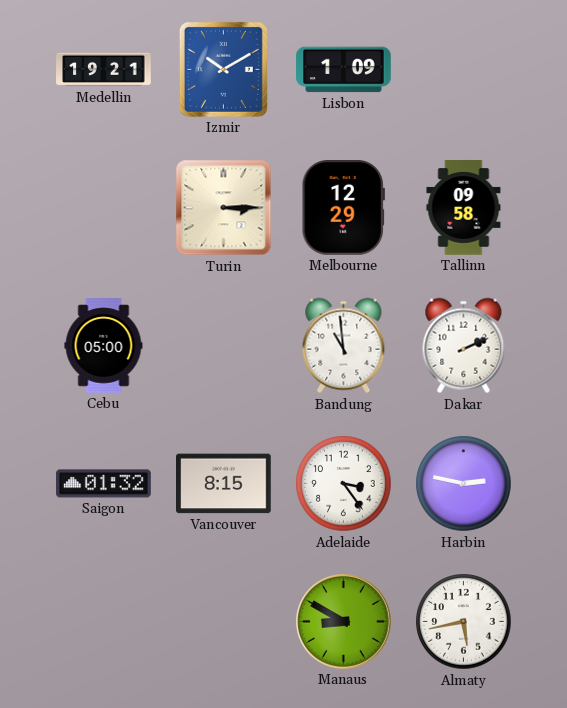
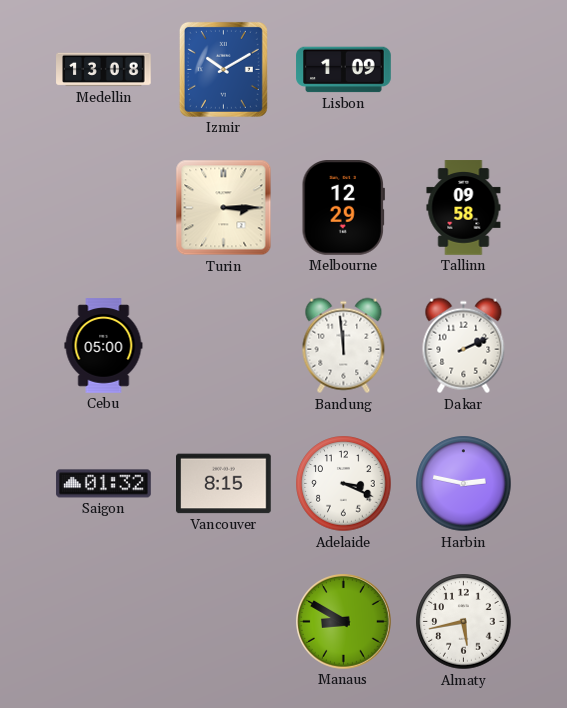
Medellin: 19:21 -> 13:08
Bandung: 10:59 -> 11:59
Adelaide: 3:24 -> 3:19
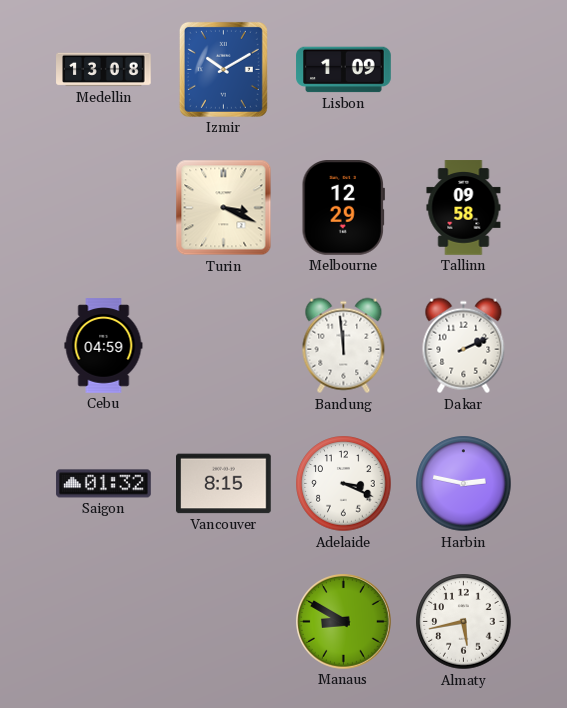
Turin: 3:15 -> 3:19
Cebu: 05:00 -> 04:59
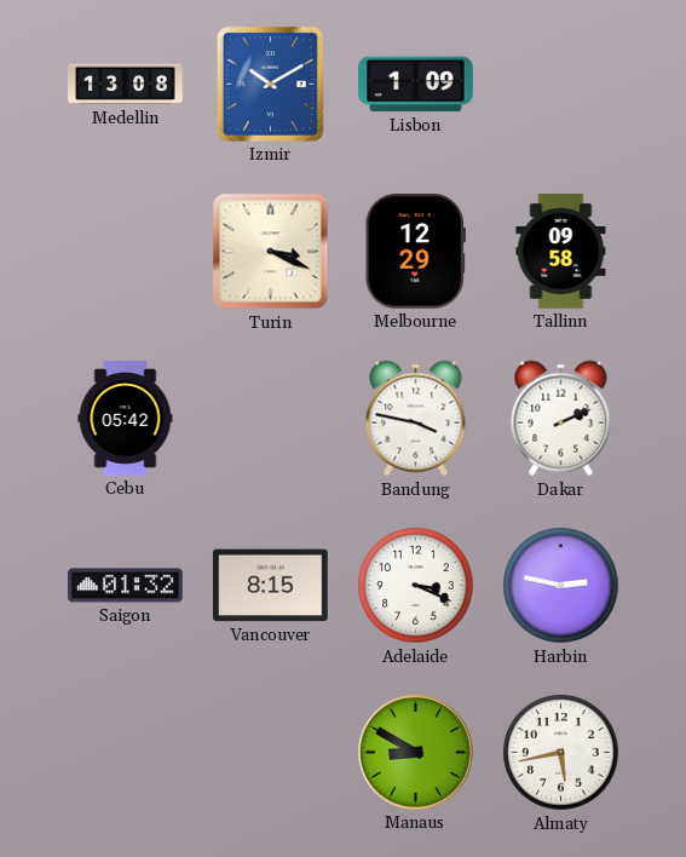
Cebu: 04:59 -> 05:42
Bandung: 11:59 -> 3:47
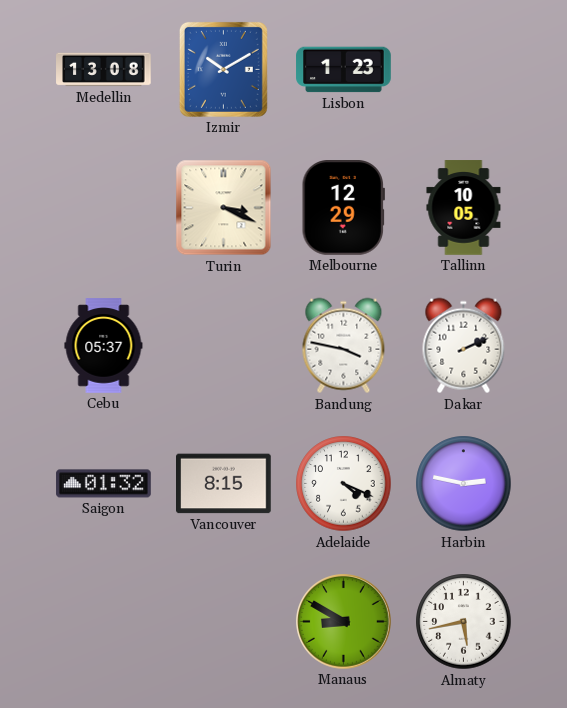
Lisbon: 1:09 -> 1:23
Tallinn: 09:58 -> 10:05
Cebu: 05:42 -> 05:37
Adelaide: 3:19 -> 4:19
